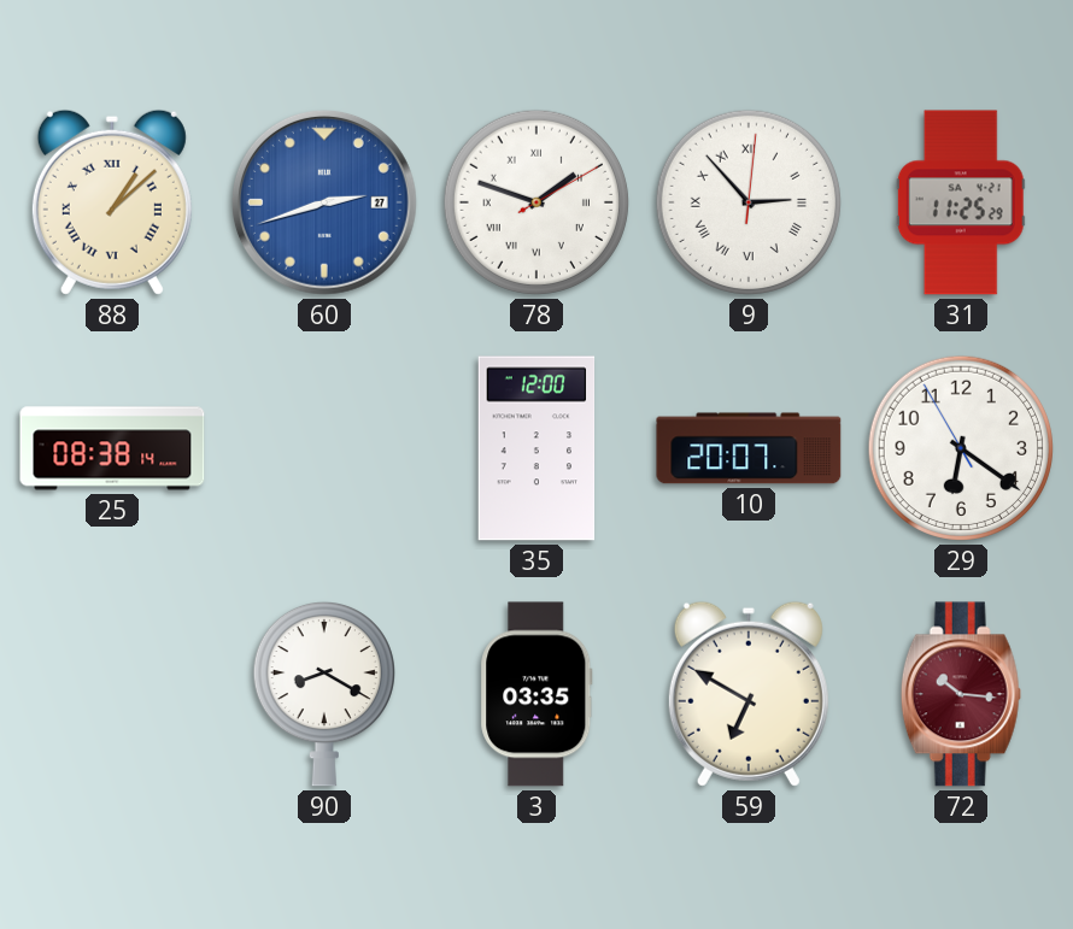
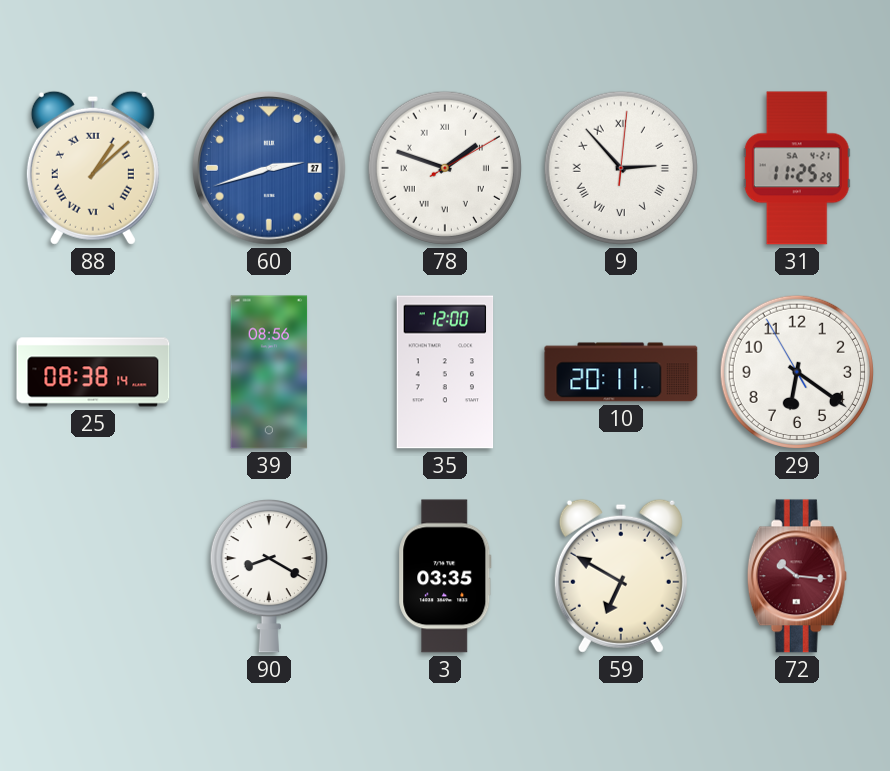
39: none -> 08:56
10: 20:07 -> 20:11
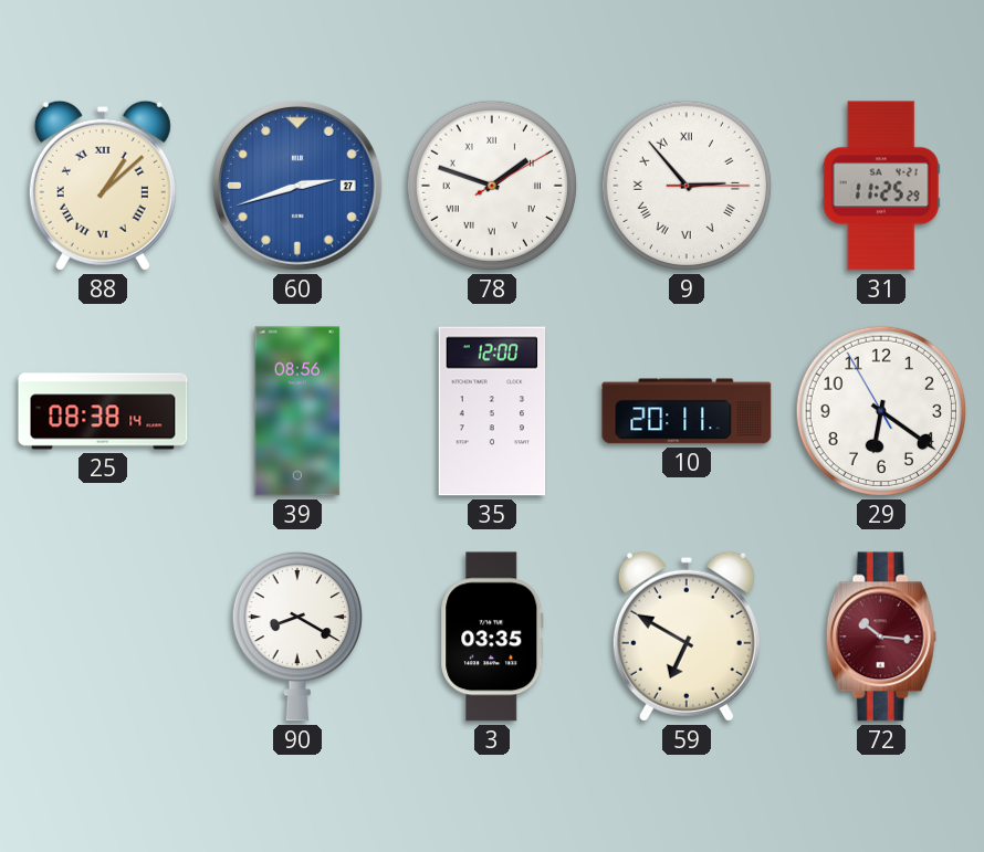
9: 2:53:01 -> 2:53:15
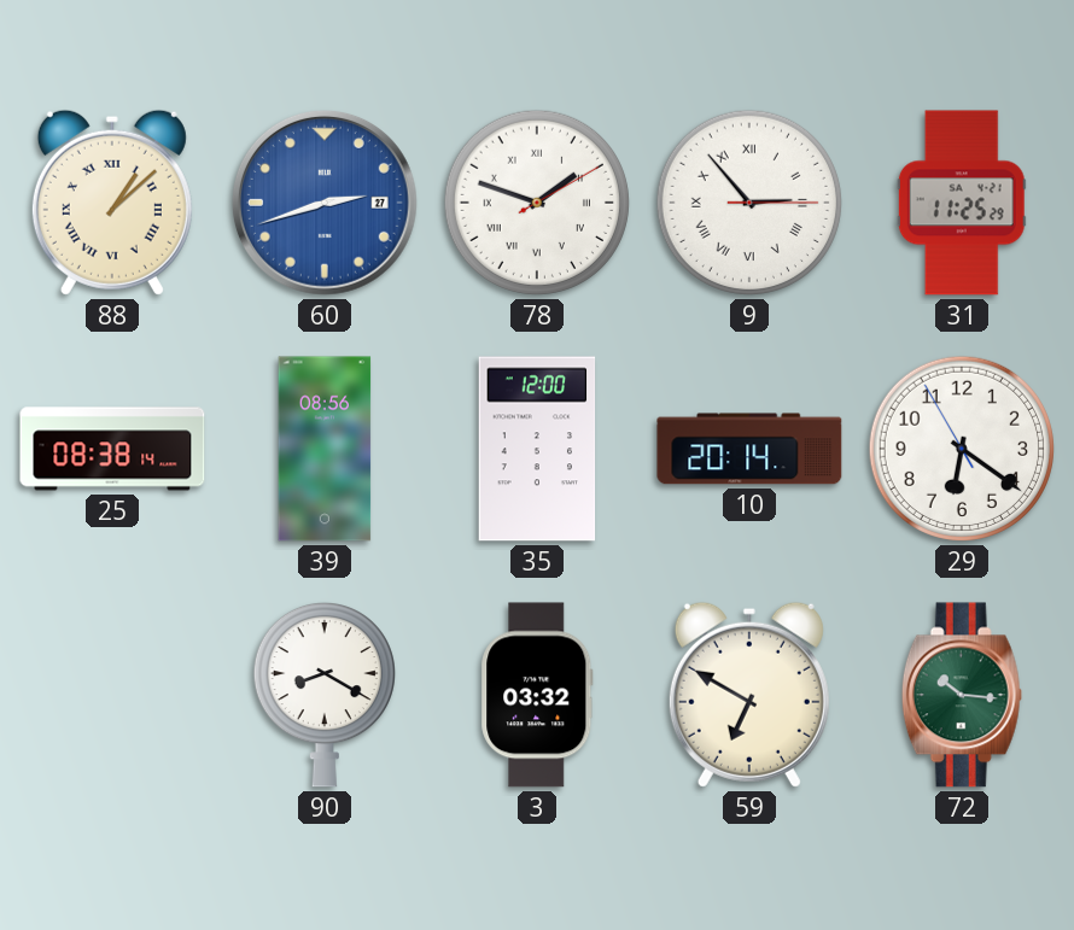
10: 20:11 -> 20:14
3: 03:35 -> 03:32
72 dial: burgundy -> green
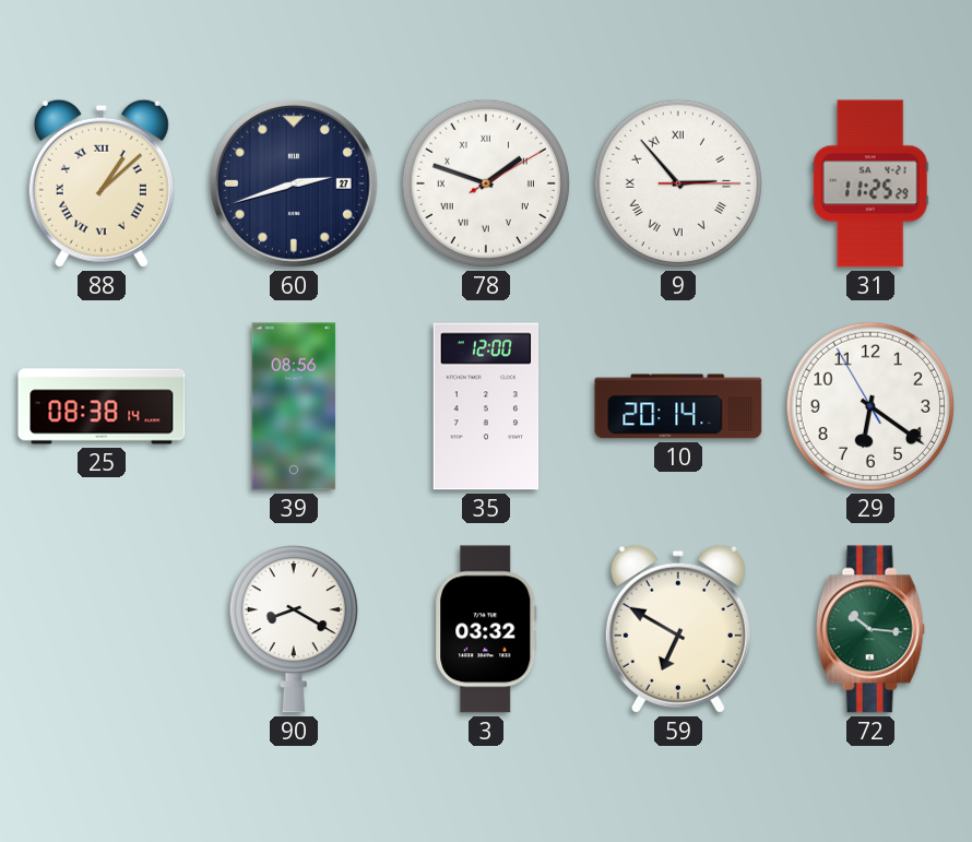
60 dial: blue -> navy
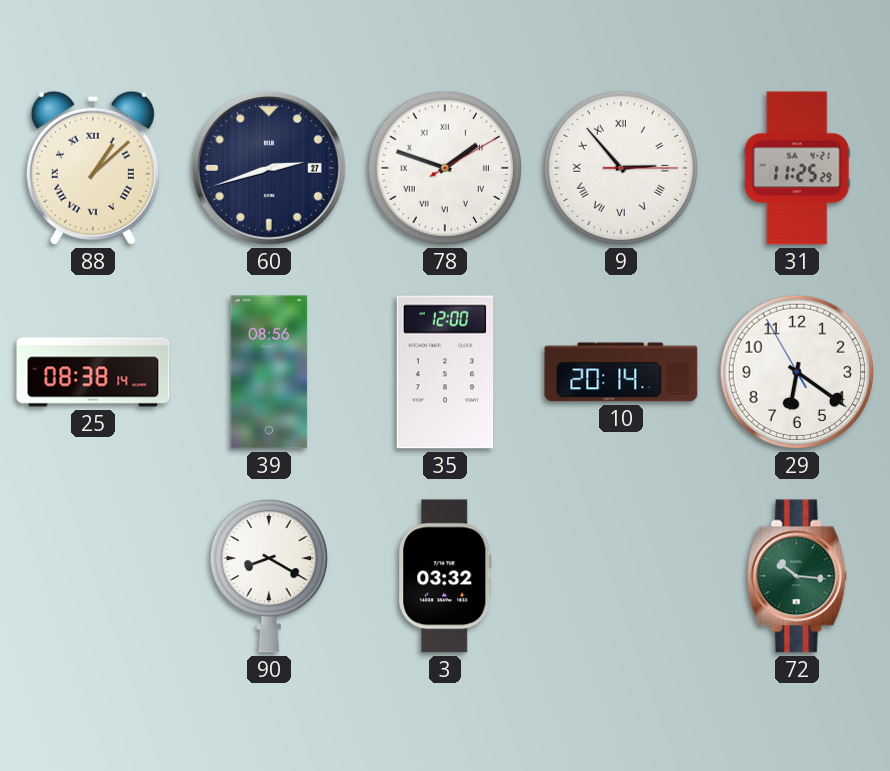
59: 6:50 -> none
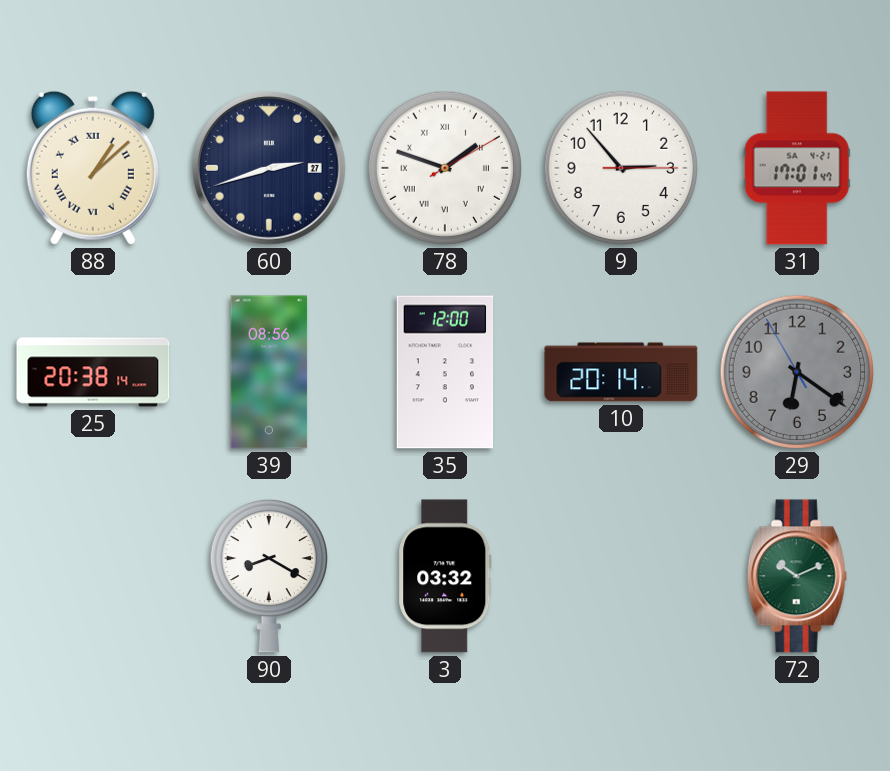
9 numerals: Roman -> Arabic
31: 11:25 -> 17:01
25: 08:38 -> 20:38
29 dial: white -> grey
72: 10:16 -> 10:11
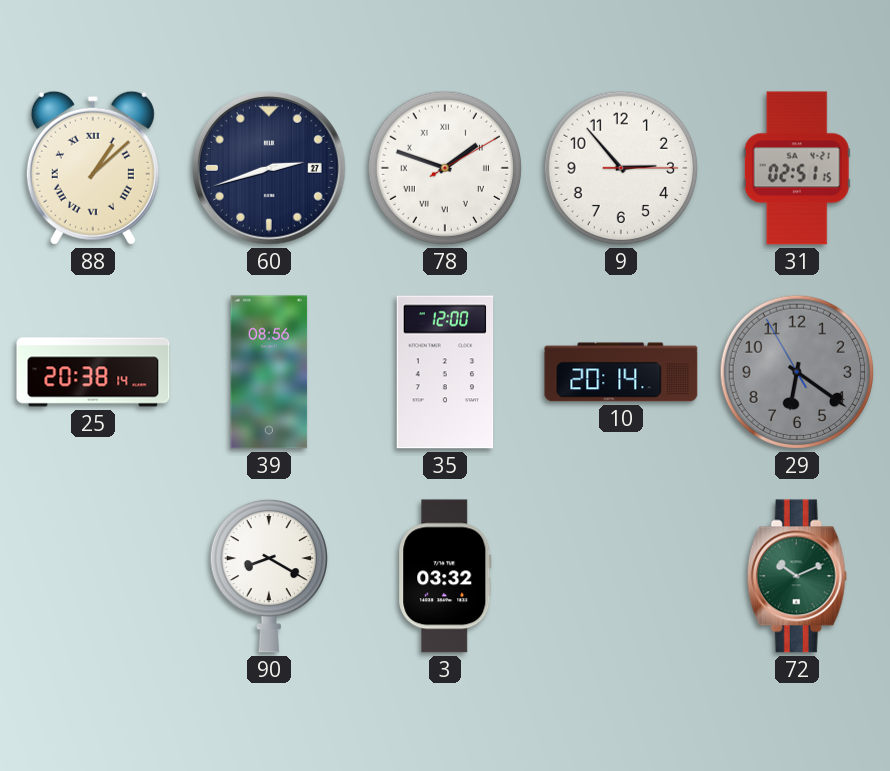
31: 17:01 -> 02:51
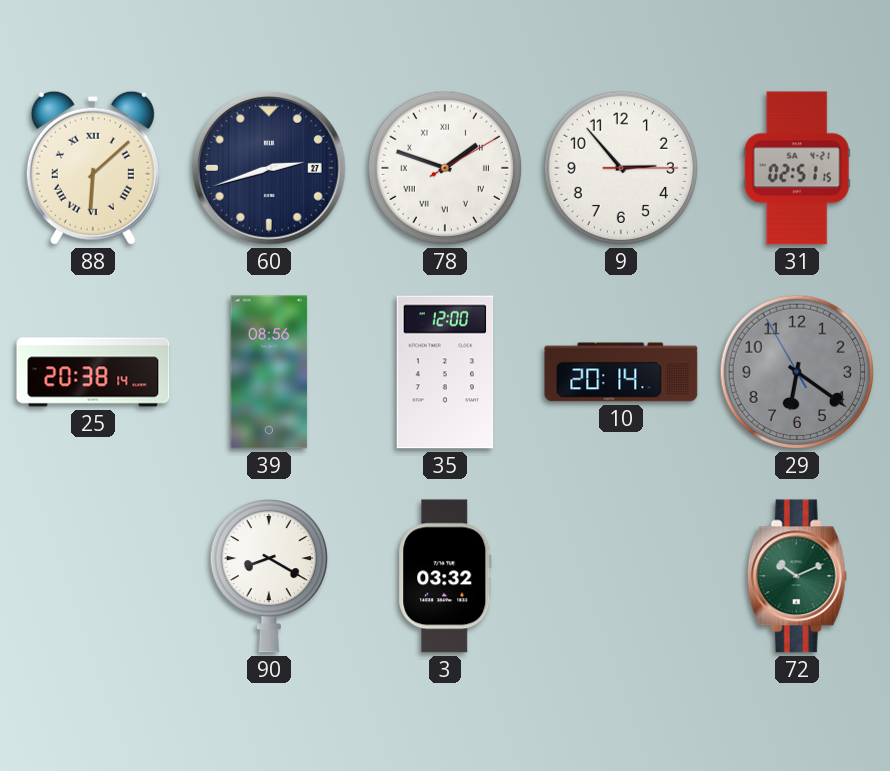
88: 1:08 -> 6:08
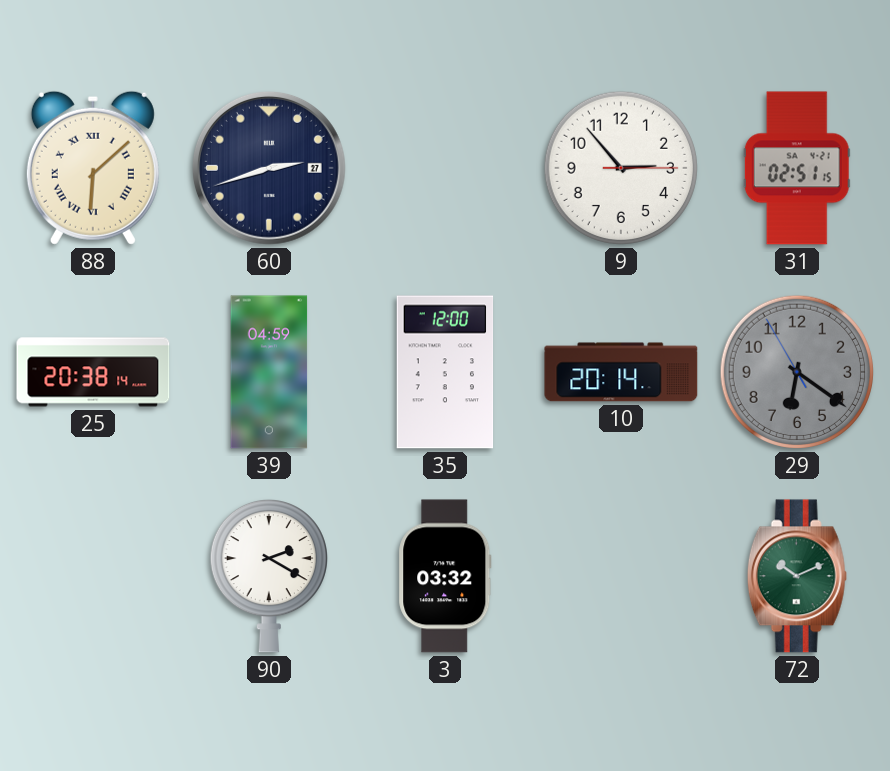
78: 1:48 -> none
39: 08:56 -> 04:59
90: 8:20 -> 2:20
